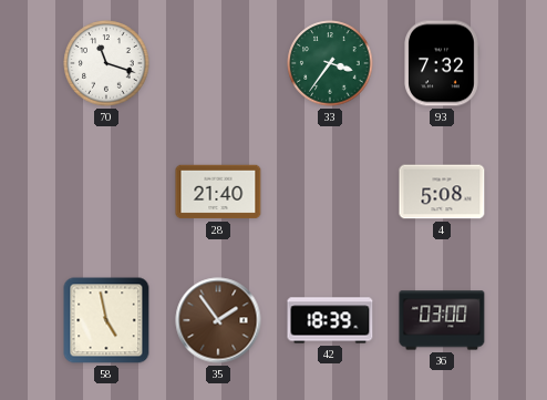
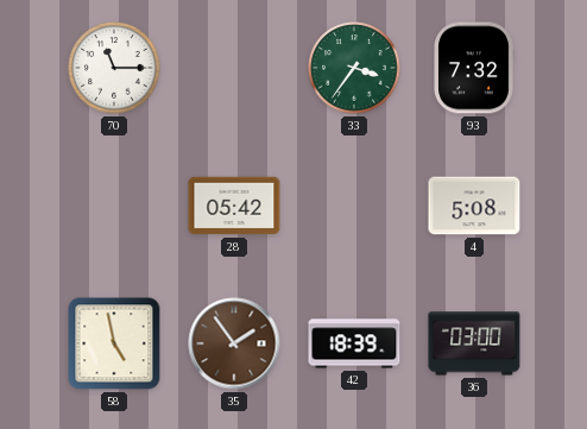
70: 11:18 -> 11:15
28: 21:40 -> 05:42
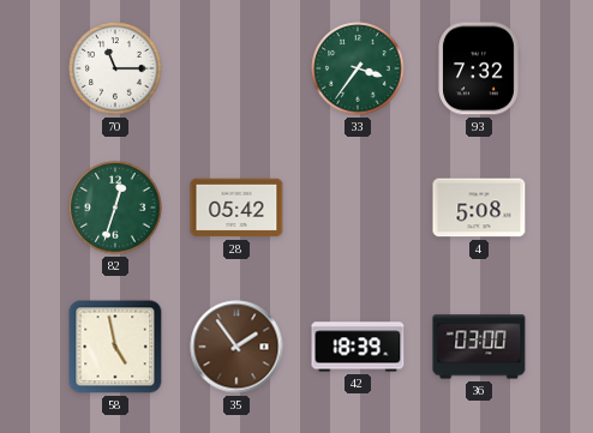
82: none -> 12:33
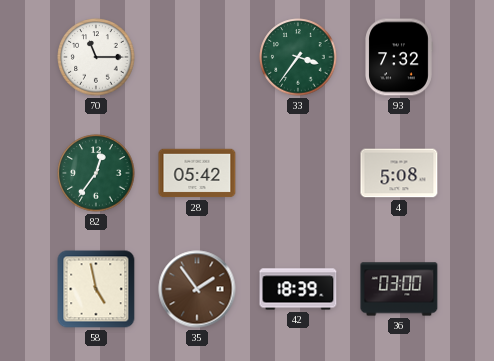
82: 12:33 -> 12:36
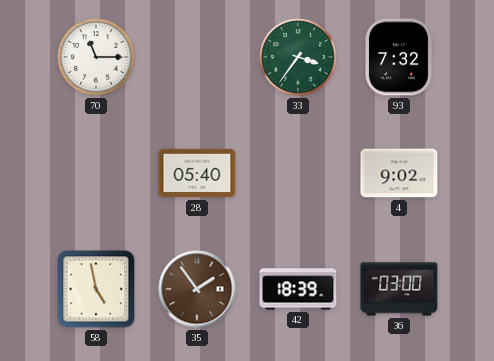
82: 12:36 -> none
28: 05:42 -> 05:40
4: 5:08 -> 9:02
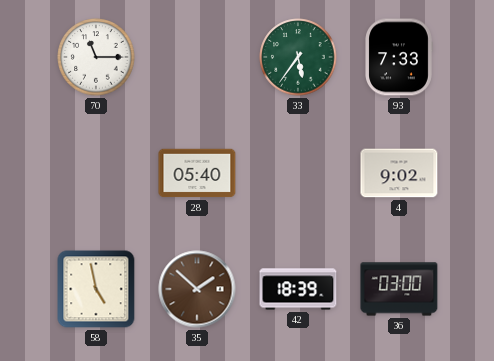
33: 3:36 -> 5:36
93: 7:32 -> 7:33
35: 1:54 -> 1:52
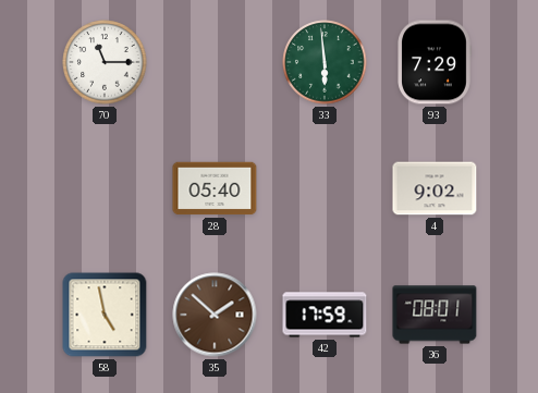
33: 5:36 -> 5:59
93: 7:33 -> 7:29
42: 18:39 -> 17:59
36: 03:00 -> 08:01
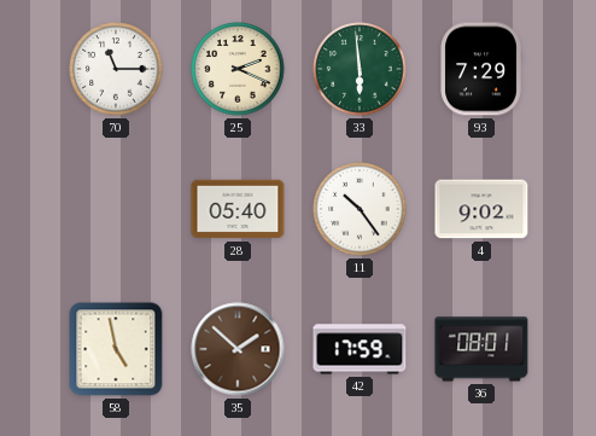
25: none -> 2:19
11: none -> 10:24
